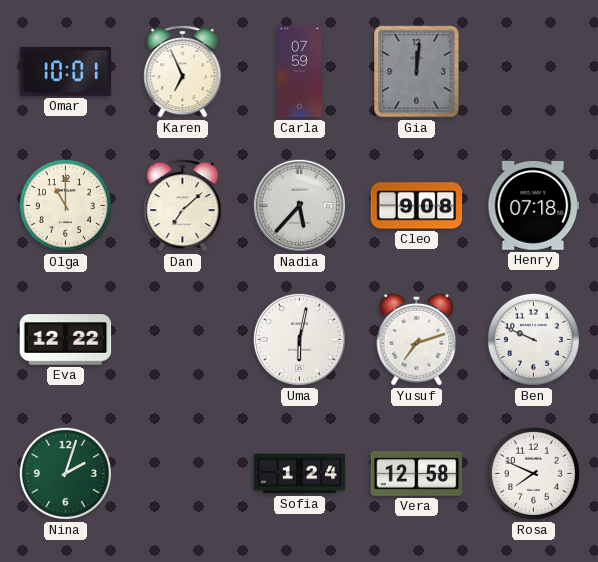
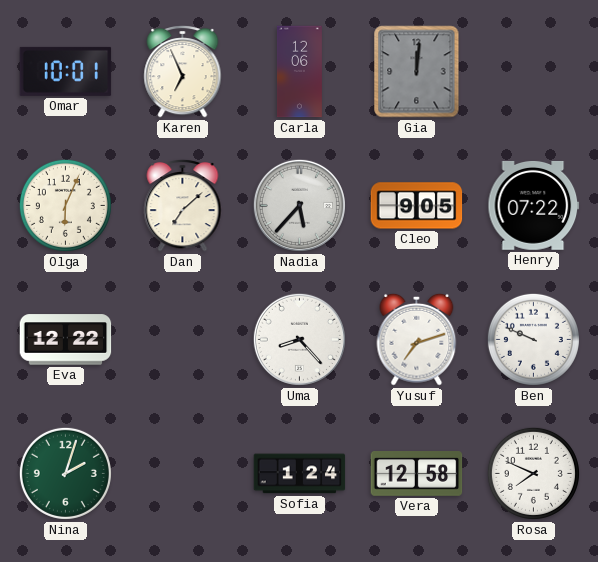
Carla: 07:59 -> 12:06
Olga: 11:00 -> 6:04
Cleo: 9:08 -> 9:05
Henry: 07:18 -> 07:22
Uma: 6:02 -> 8:23
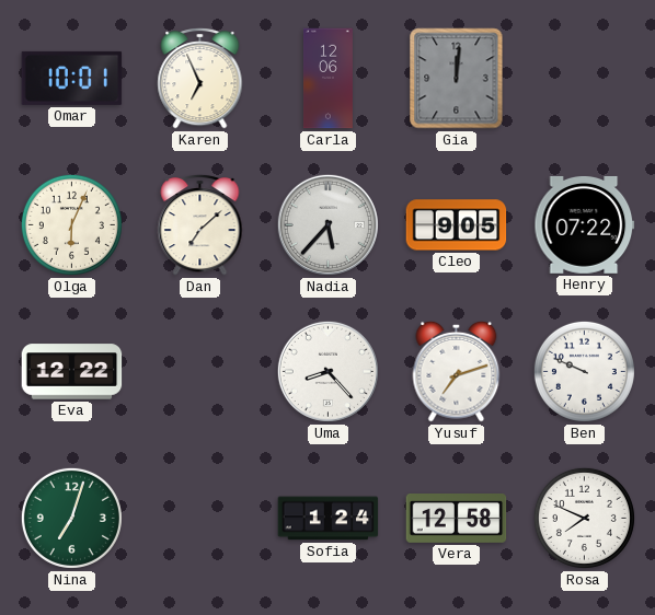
Nina: 2:03 -> 7:03
